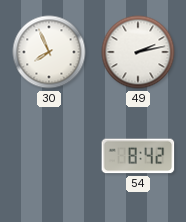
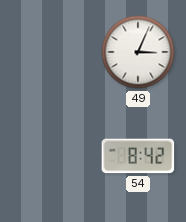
30: 7:56 -> none
49: 2:13 -> 3:04
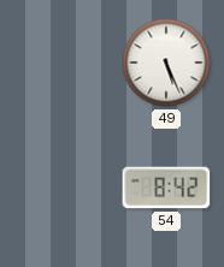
49: 3:04 -> 5:26
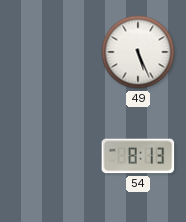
54: 8:42 -> 8:13
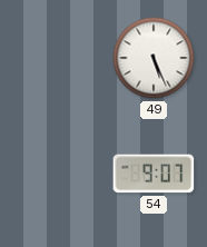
54: 8:13 -> 9:07
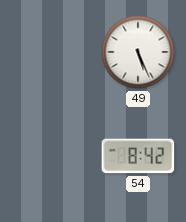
54: 9:07 -> 8:42
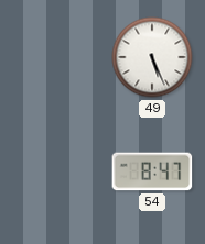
54: 8:42 -> 8:47
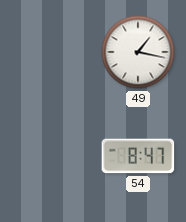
49: 5:26 -> 1:17
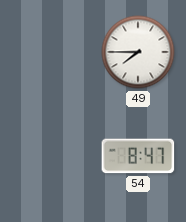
49: 1:17 -> 7:45
